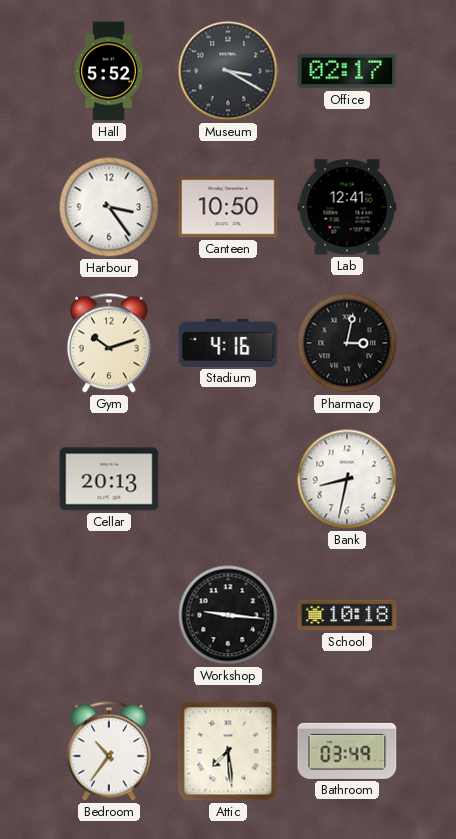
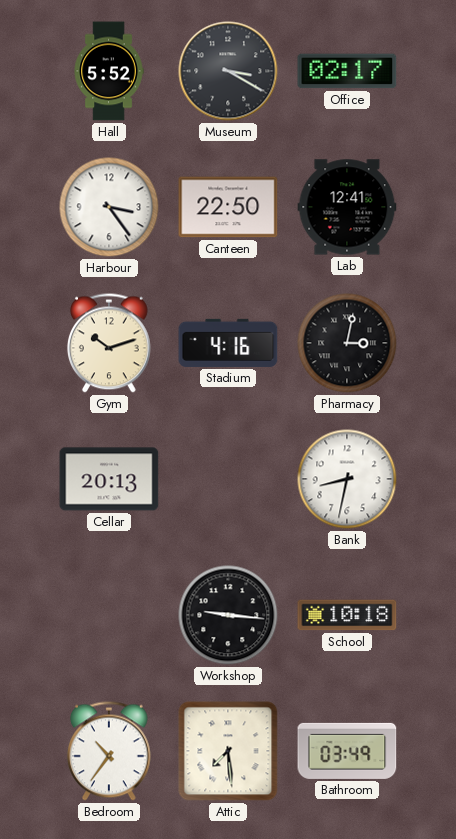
Canteen: 10:50 -> 22:50
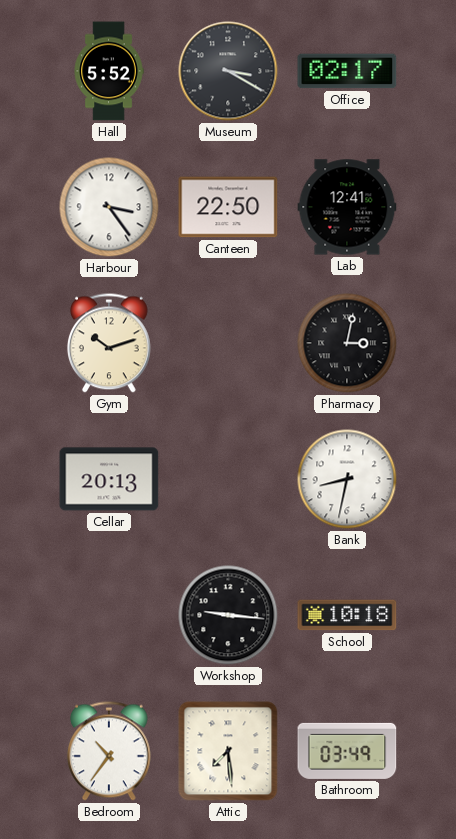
Stadium: 4:16 -> none
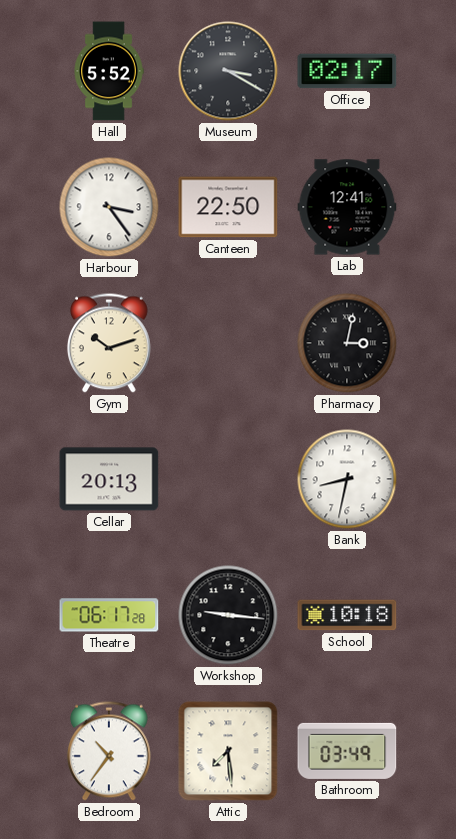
Theatre: none -> 06:17
